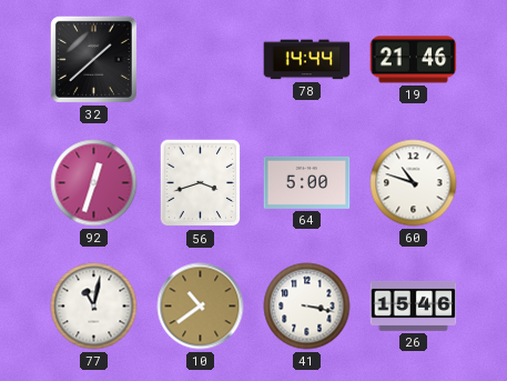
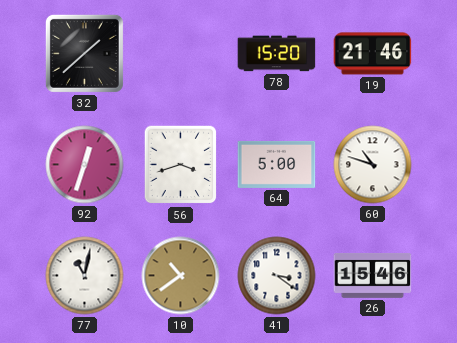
78: 14:44 -> 15:20
41: 3:17 -> 3:21
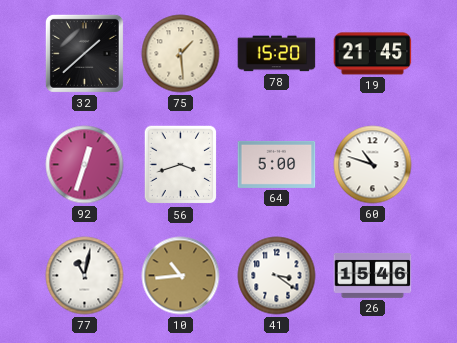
75: none -> 1:29
19: 21:46 -> 21:45
10: 10:39 -> 10:44
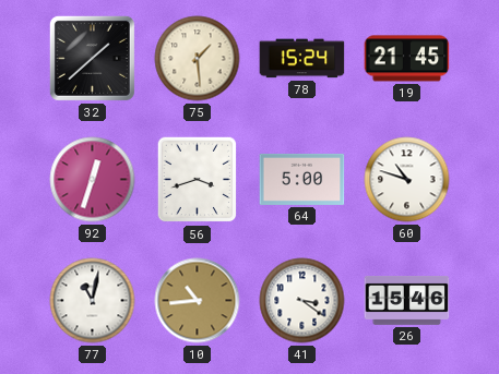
78: 15:20 -> 15:24
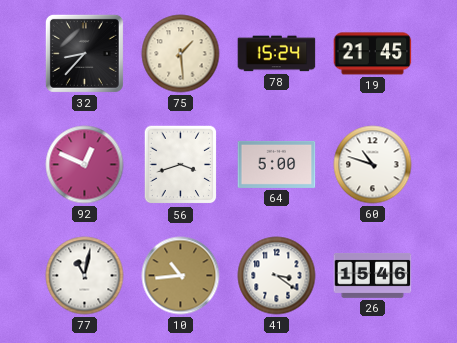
32: 1:38 -> 8:37
92: 12:33 -> 12:49
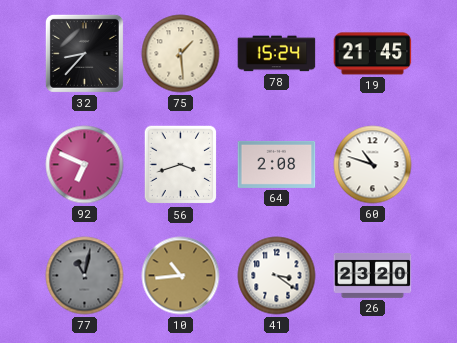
92: 12:49 -> 6:49
64: 5:00 -> 2:08
77 dial: white -> grey
26: 15:46 -> 23:20
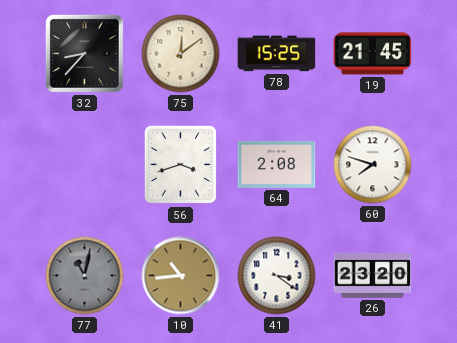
75: 1:29 -> 12:09
78: 15:24 -> 15:25
92: 6:49 -> none
60: 10:48 -> 7:48
